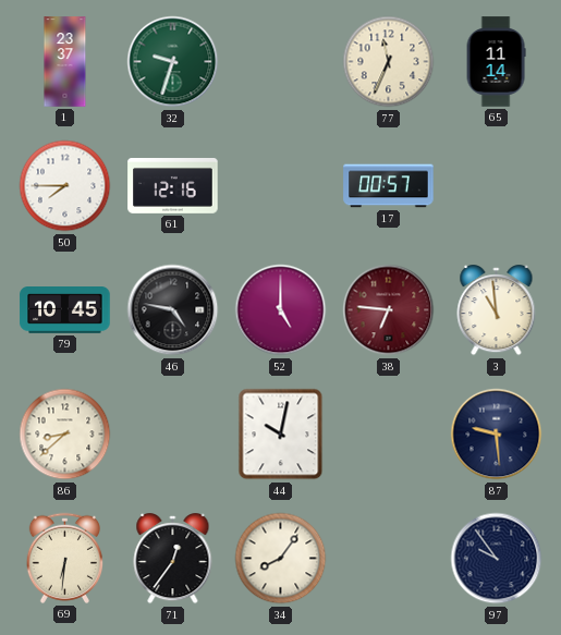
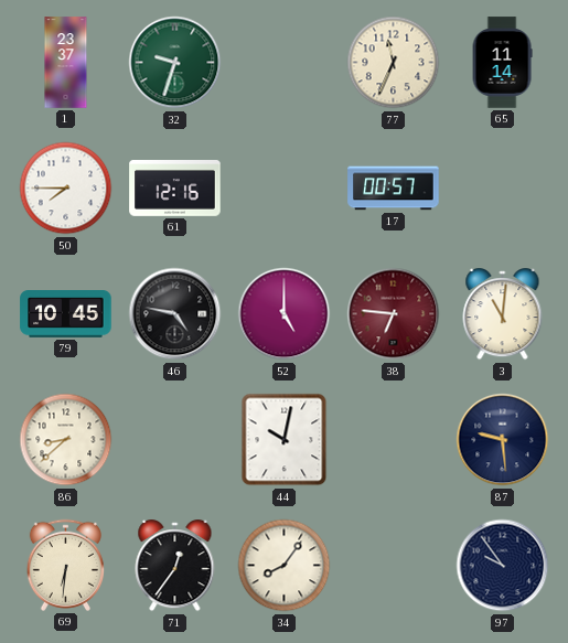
3: 10:59 -> 11:01
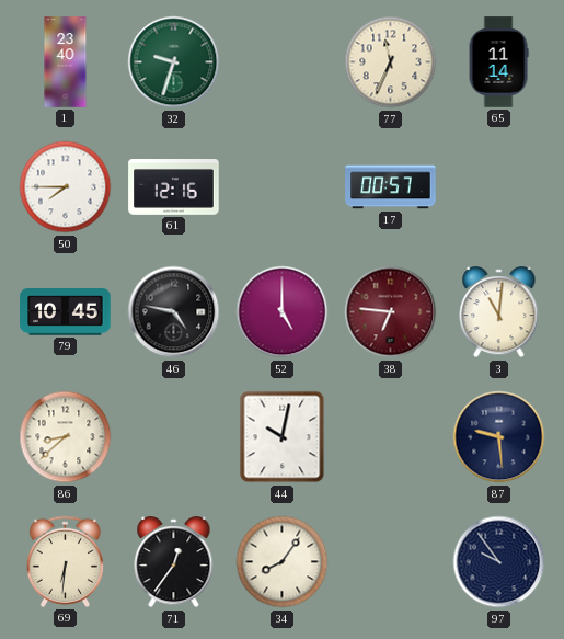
1: 23:37 -> 23:40
